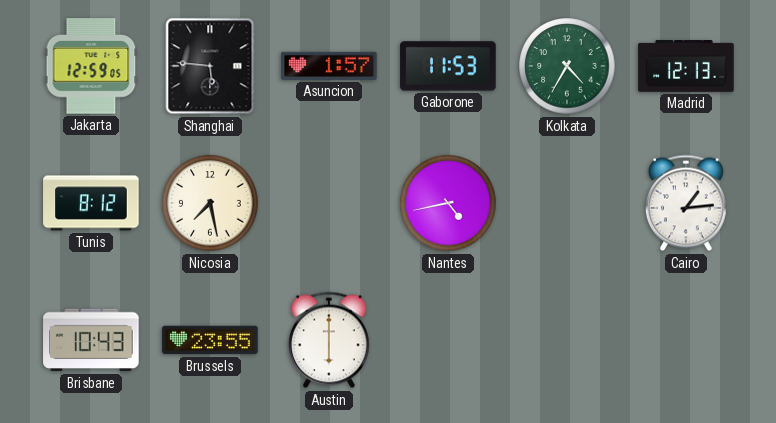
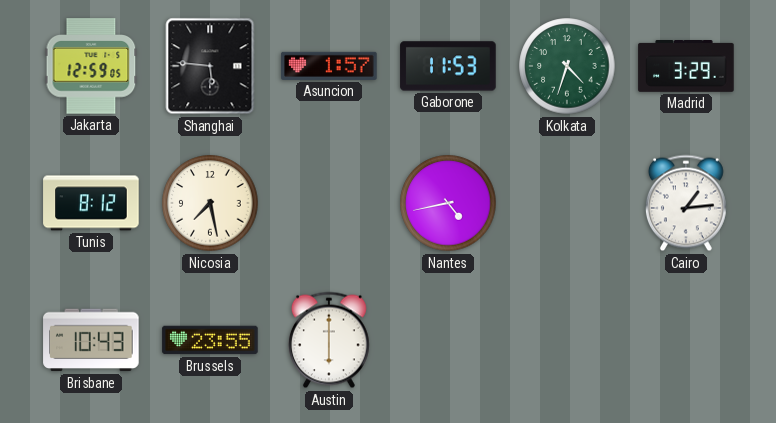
Kolkata: 4:35 -> 4:33
Madrid: 12:13 -> 3:29
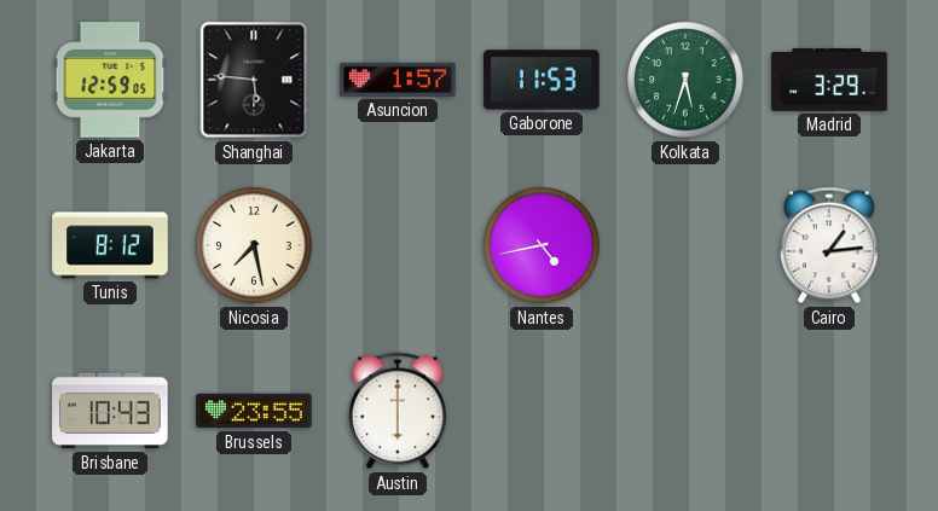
Kolkata: 4:33 -> 5:33
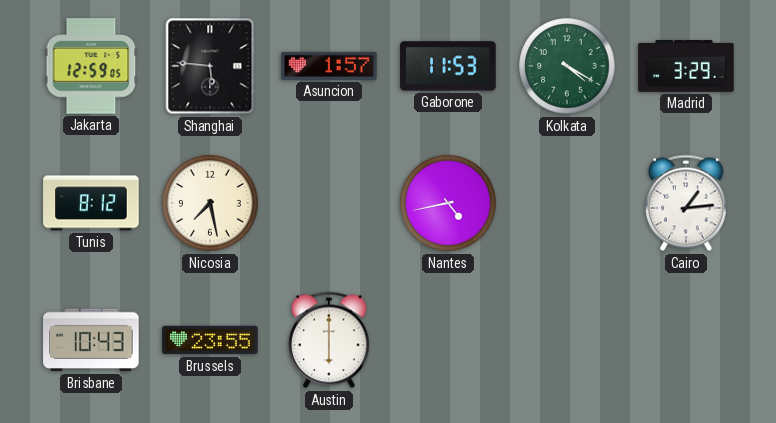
Kolkata: 5:33 -> 4:20
